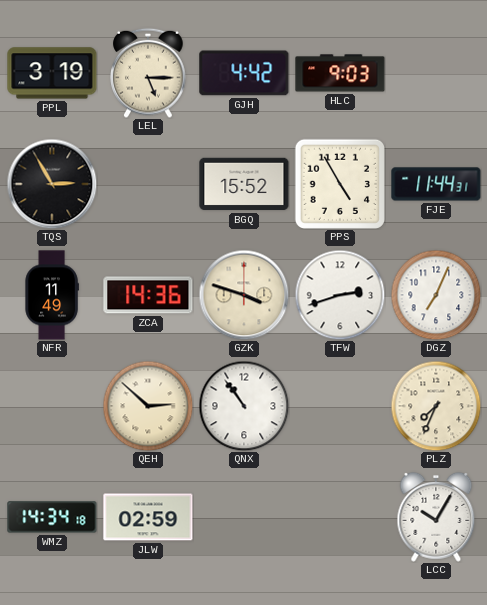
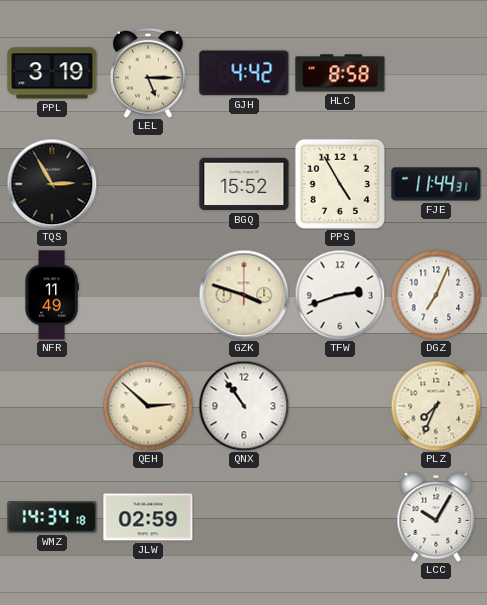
HLC: 9:03 -> 8:58
ZCA: 14:36 -> none
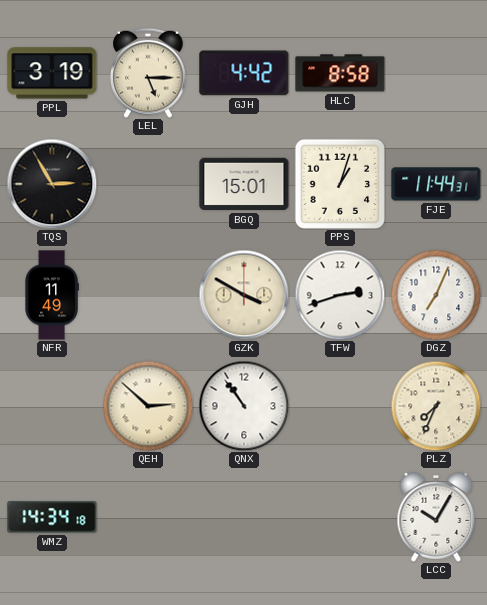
BGQ: 15:52 -> 15:01
PPS: 4:55 -> 1:03
GZK: 3:48 -> 3:50
JLW: 02:59 -> none
